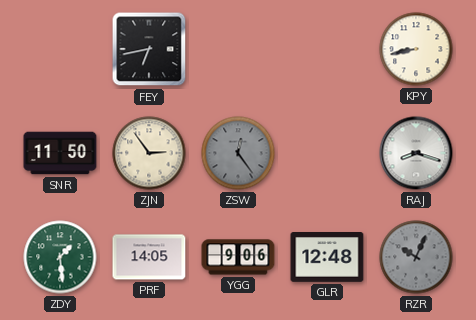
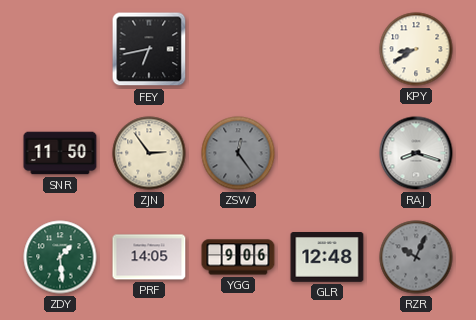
KPY: 8:43 -> 8:40
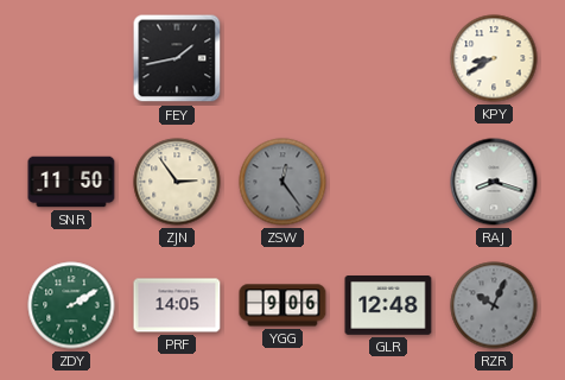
FEY: 6:43 -> 1:43
ZDY: 1:29 -> 2:10
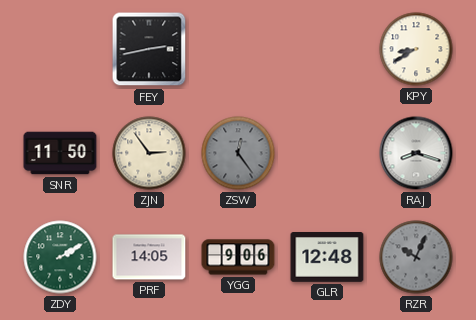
FEY: 1:43 -> 2:43
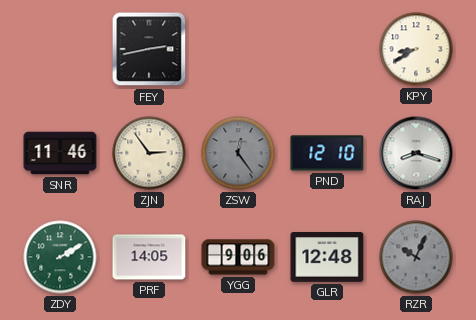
SNR: 11:50 -> 11:46
PND: none -> 12:10
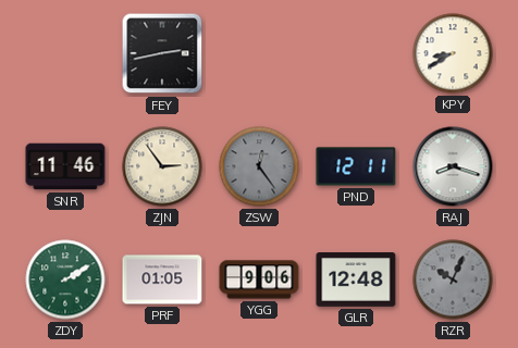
PND: 12:10 -> 12:11
PRF: 14:05 -> 01:05
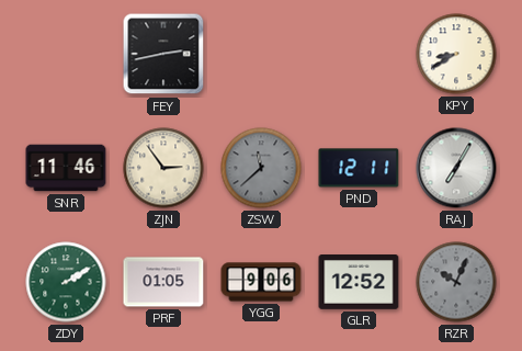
ZSW: 12:24 -> 11:38
RAJ: 8:18 -> 7:05
GLR: 12:48 -> 12:52
